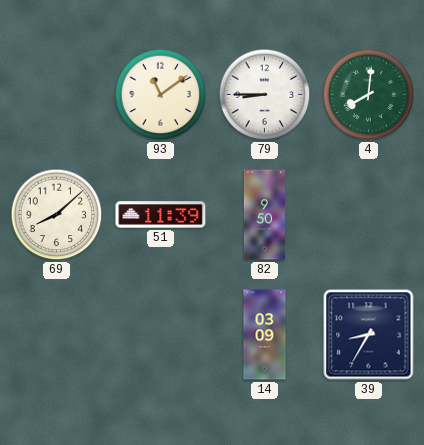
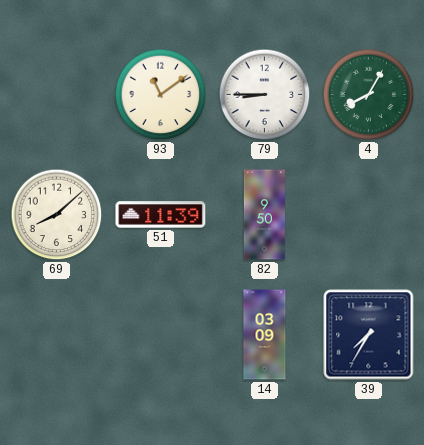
4: 8:01 -> 8:05
39: 8:35 -> 7:35
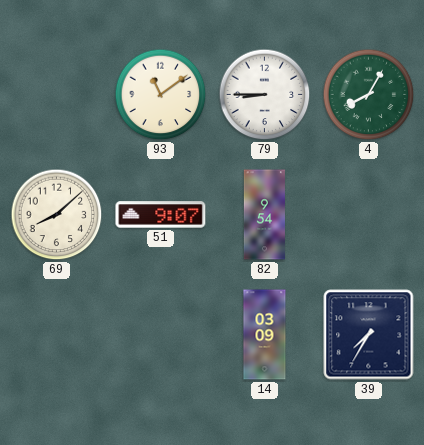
51: 11:39 -> 9:07
82: 9:50 -> 9:54
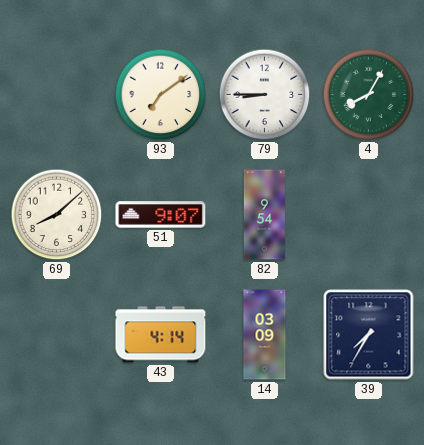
93: 11:09 -> 7:09
43: none -> 4:14
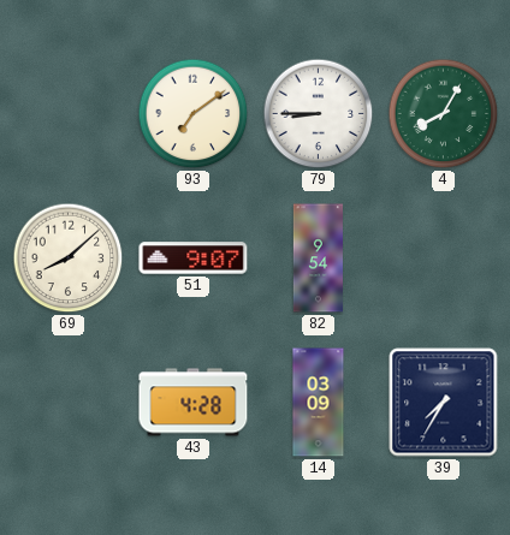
43: 4:14 -> 4:28
